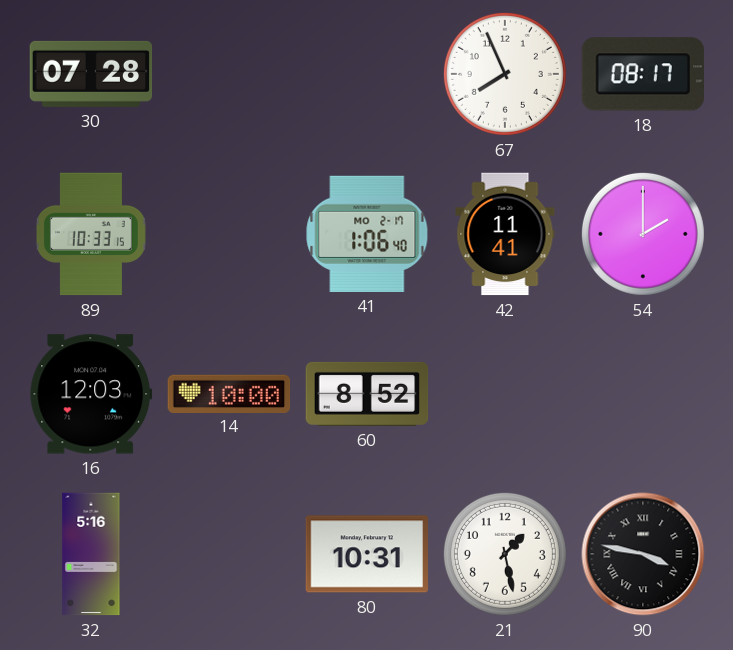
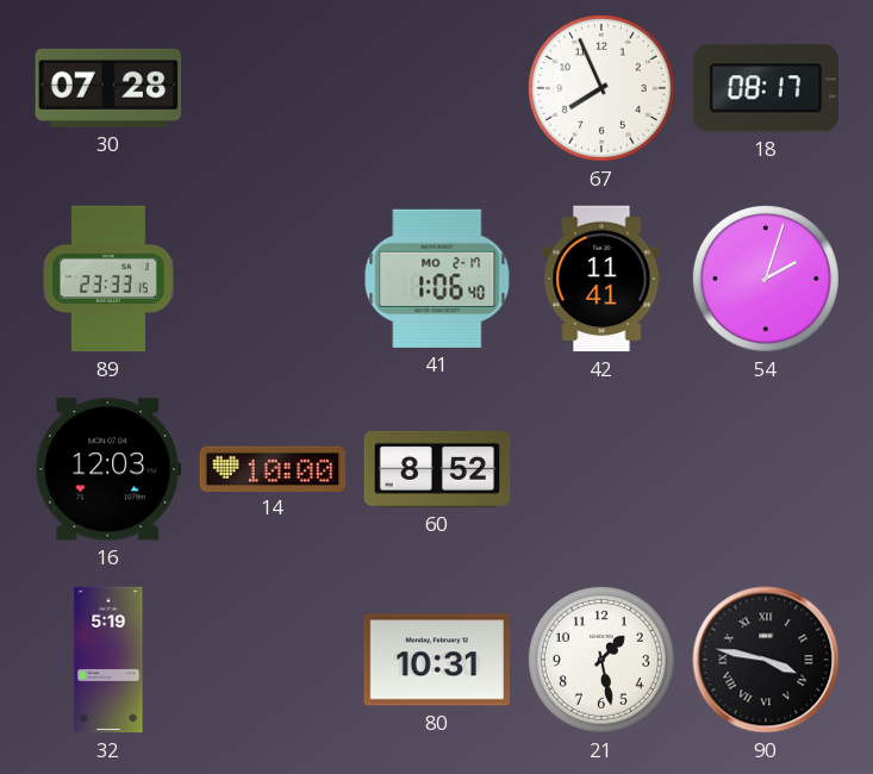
89: 10:33 -> 23:33
54: 2:00 -> 2:03
32: 5:16 -> 5:19
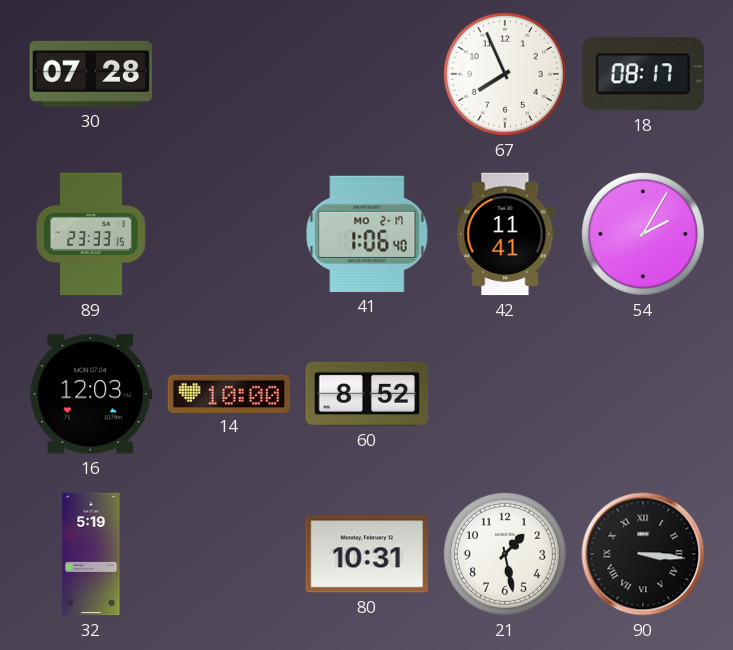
54: 2:03 -> 2:05
90: 3:47 -> 3:16
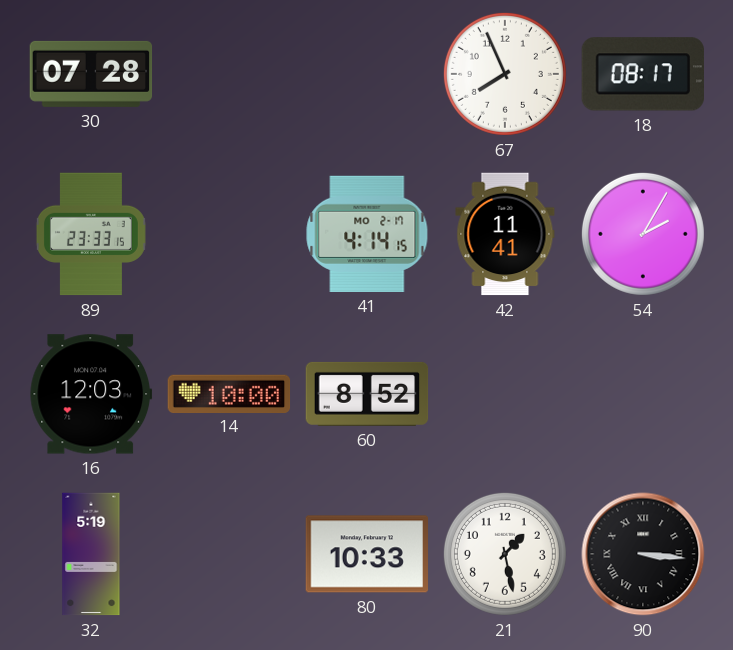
41: 1:06 -> 4:14
80: 10:31 -> 10:33
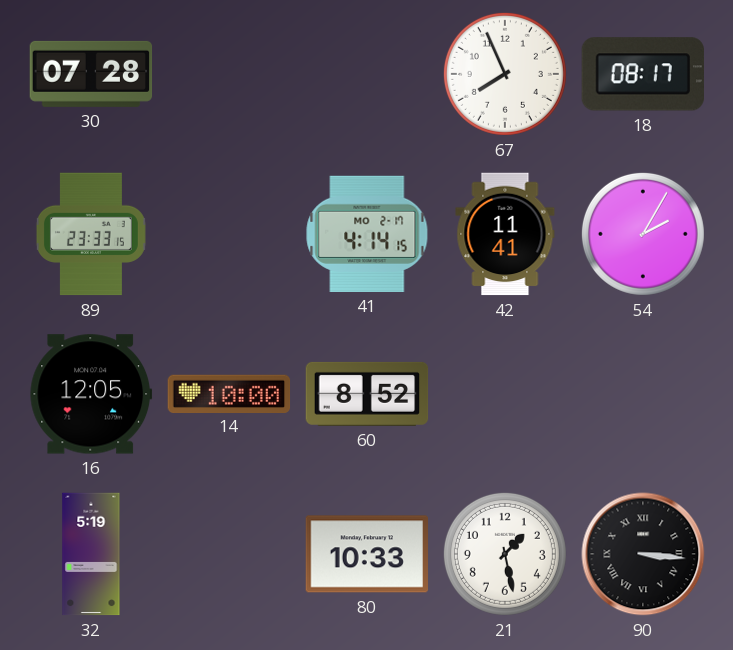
16: 12:03 -> 12:05
